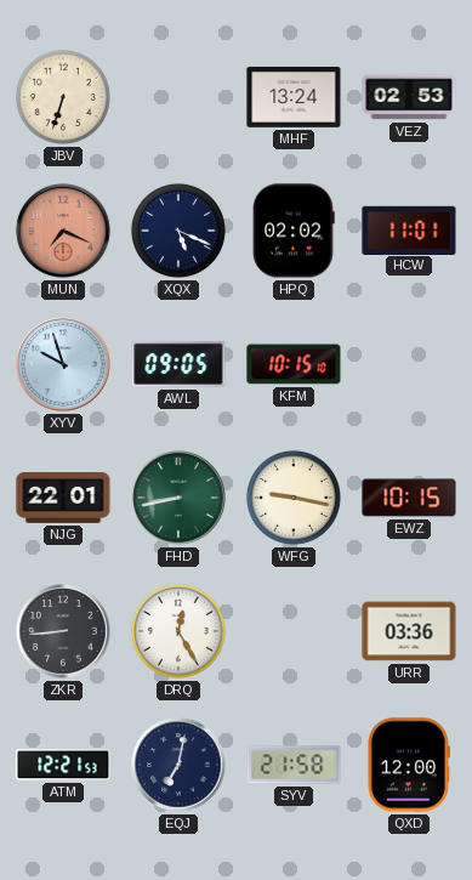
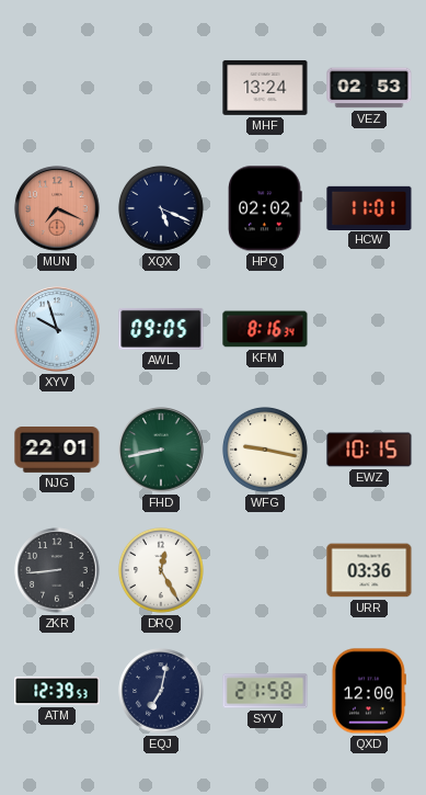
JBV: 6:33 -> none
KFM: 10:15 -> 8:16
ATM: 12:21 -> 12:39
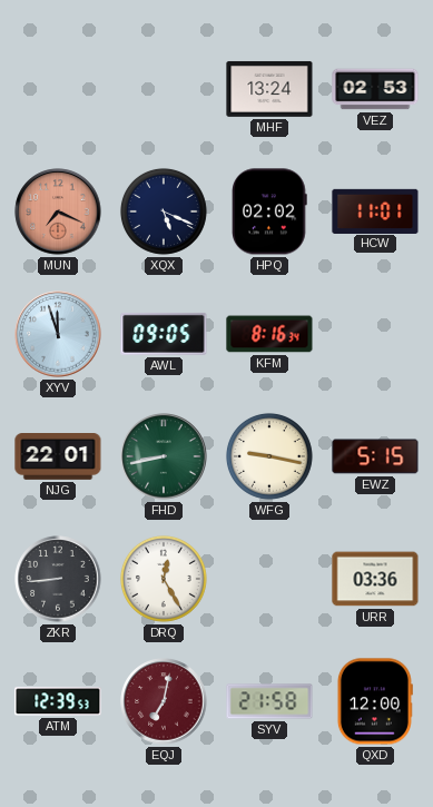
XYV: 9:57 -> 11:57
EWZ: 10:15 -> 5:15
EQJ dial: navy -> burgundy
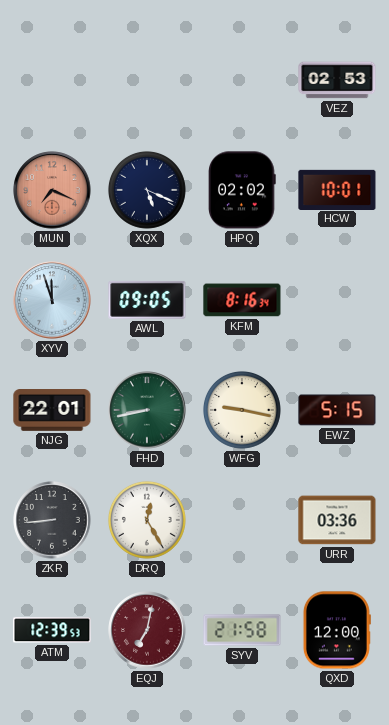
MHF: 13:24 -> none
HCW: 11:01 -> 10:01
